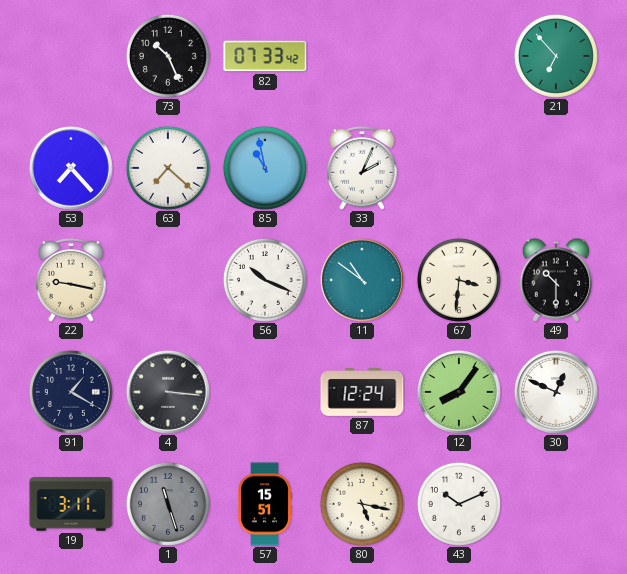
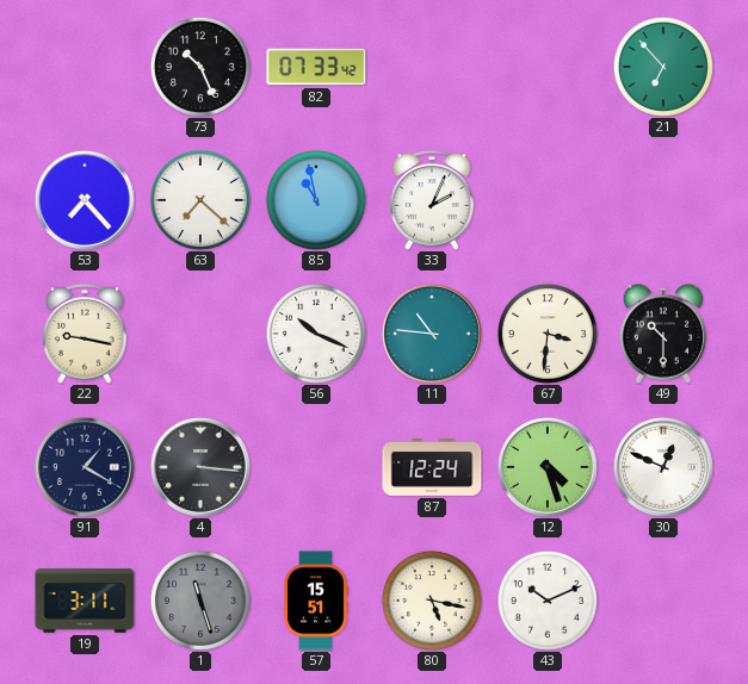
11: 10:51 -> 10:46
12: 8:06 -> 4:27
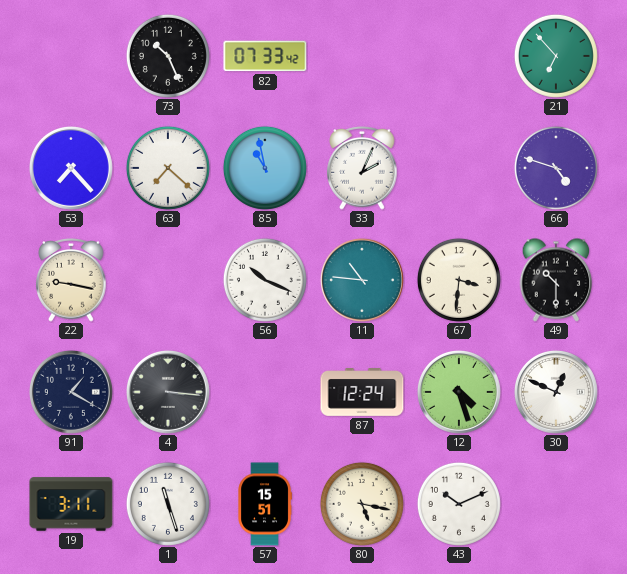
66: none -> 4:48
1 dial: grey -> white
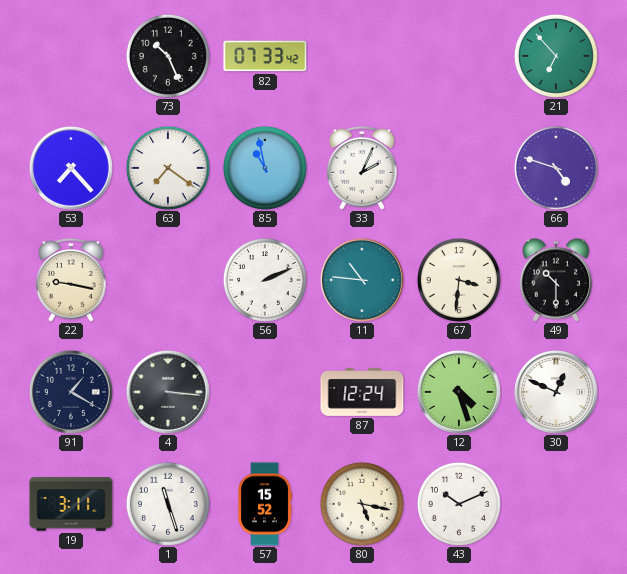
63: 7:22 -> 7:21
56: 10:19 -> 2:11
57: 15:51 -> 15:52
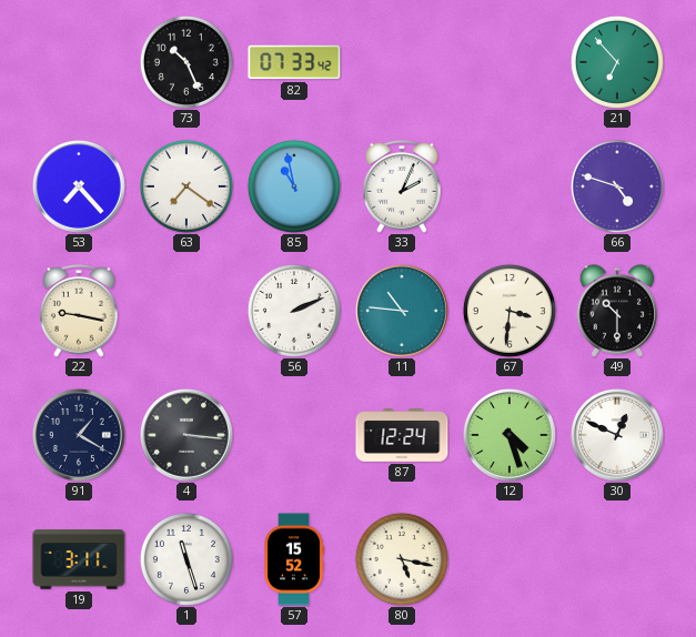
43: 10:11 -> none
